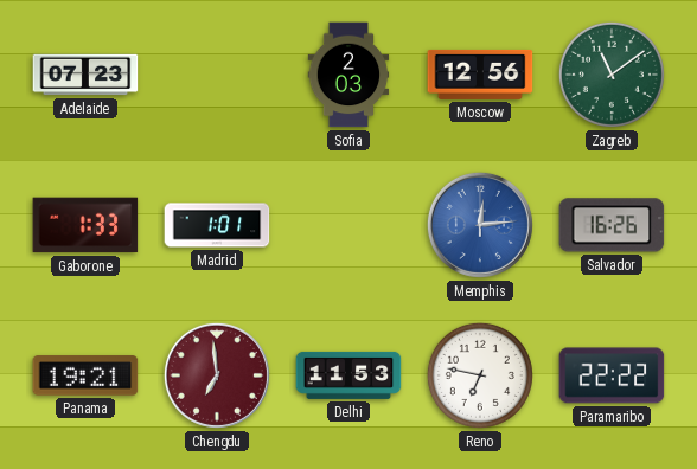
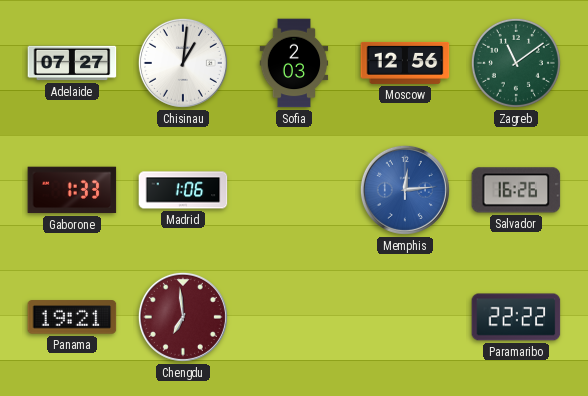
Adelaide: 07:23 -> 07:27
Chisinau: none -> 1:01
Madrid: 1:01 -> 1:06
Delhi: 11:53 -> none
Reno: 6:47 -> none
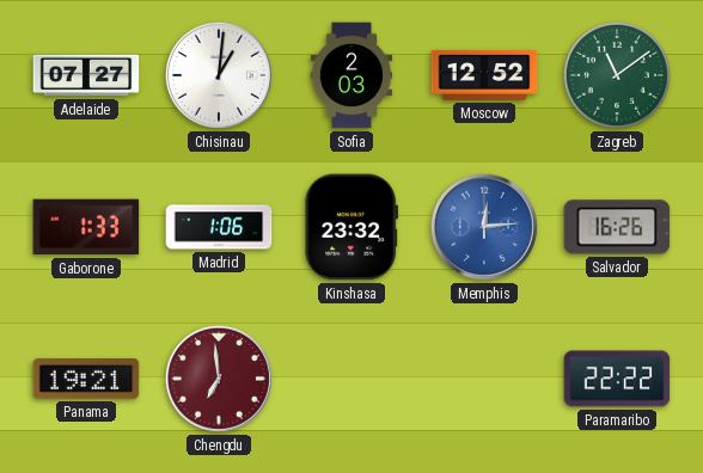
Moscow: 12:56 -> 12:52
Kinshasa: none -> 23:32
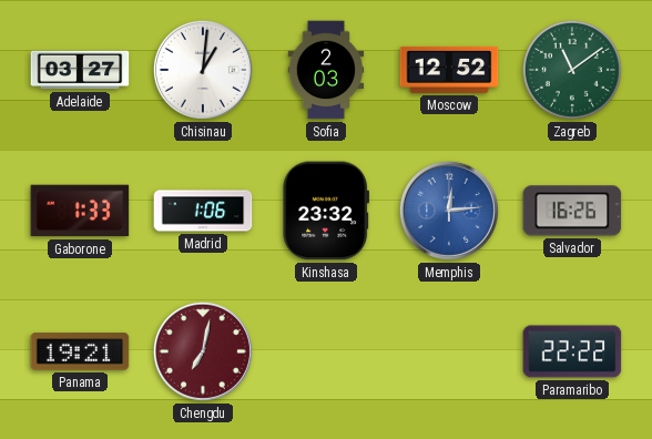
Adelaide: 07:27 -> 03:27
Chengdu: 6:59 -> 7:02
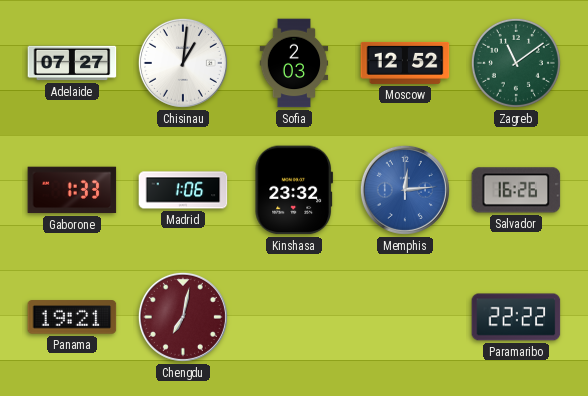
Adelaide: 03:27 -> 07:27
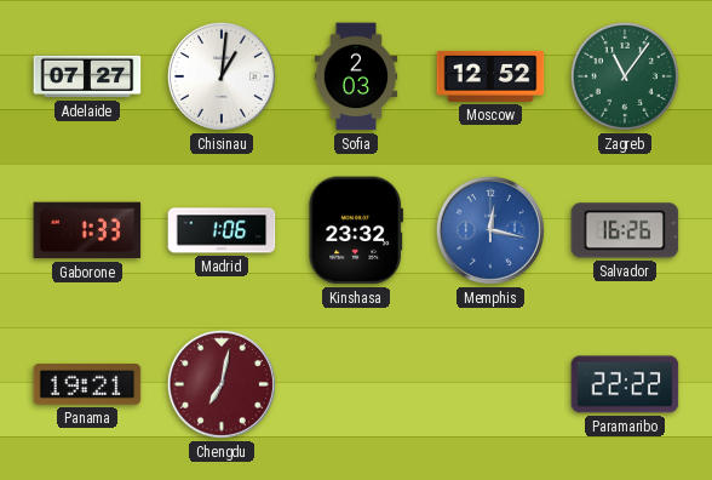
Zagreb: 11:09 -> 11:06
Memphis: 12:14 -> 12:17
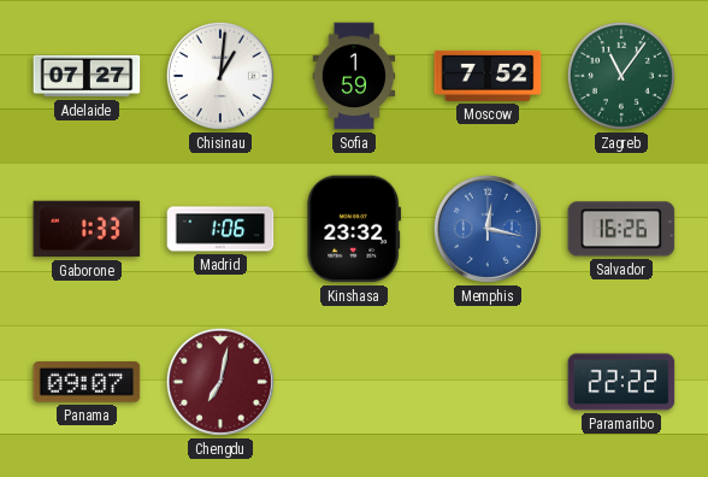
Sofia: 2:03 -> 1:59
Moscow: 12:52 -> 7:52
Panama: 19:21 -> 09:07
